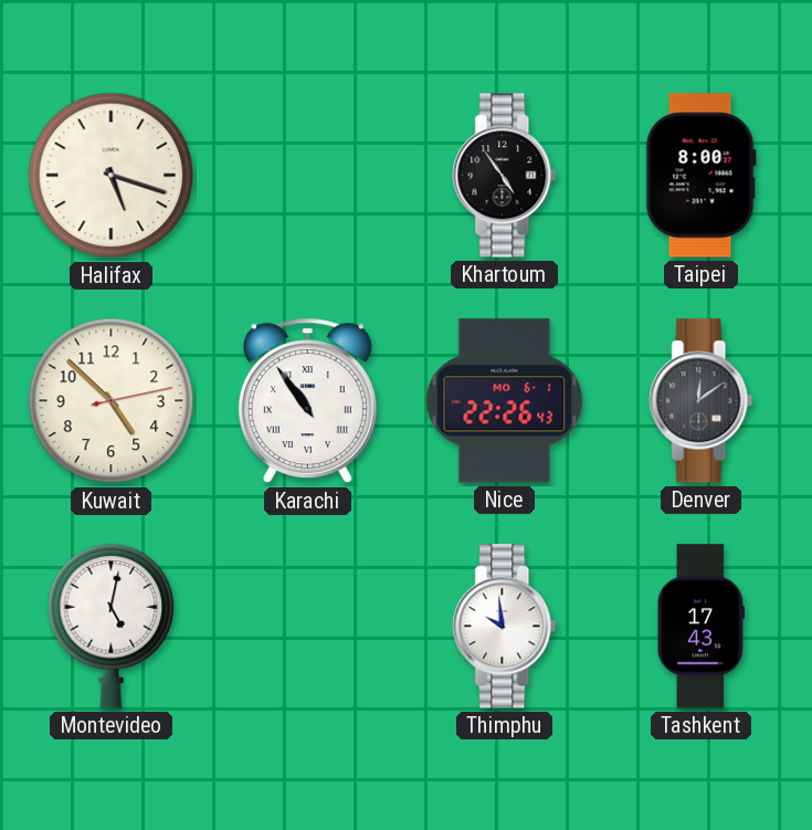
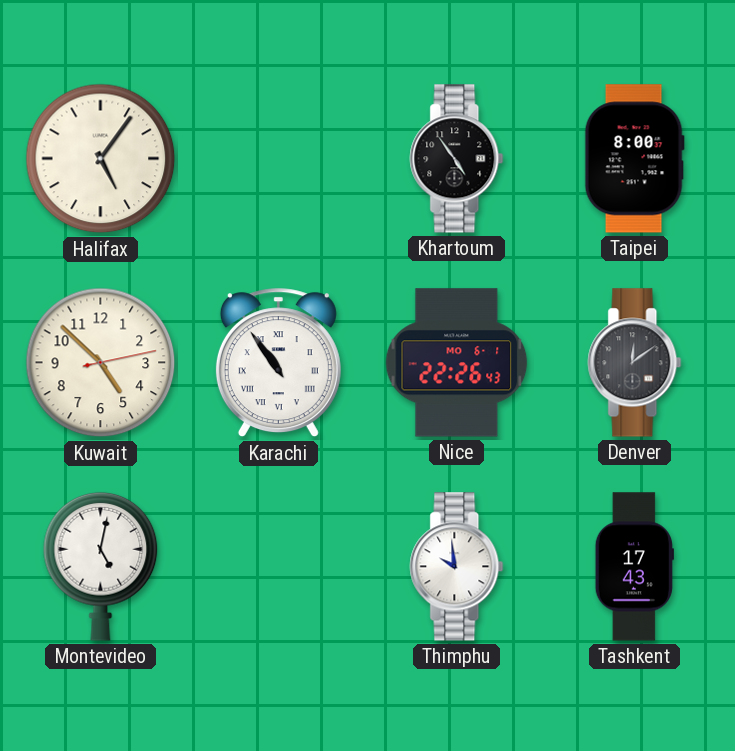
Halifax: 5:18 -> 5:06
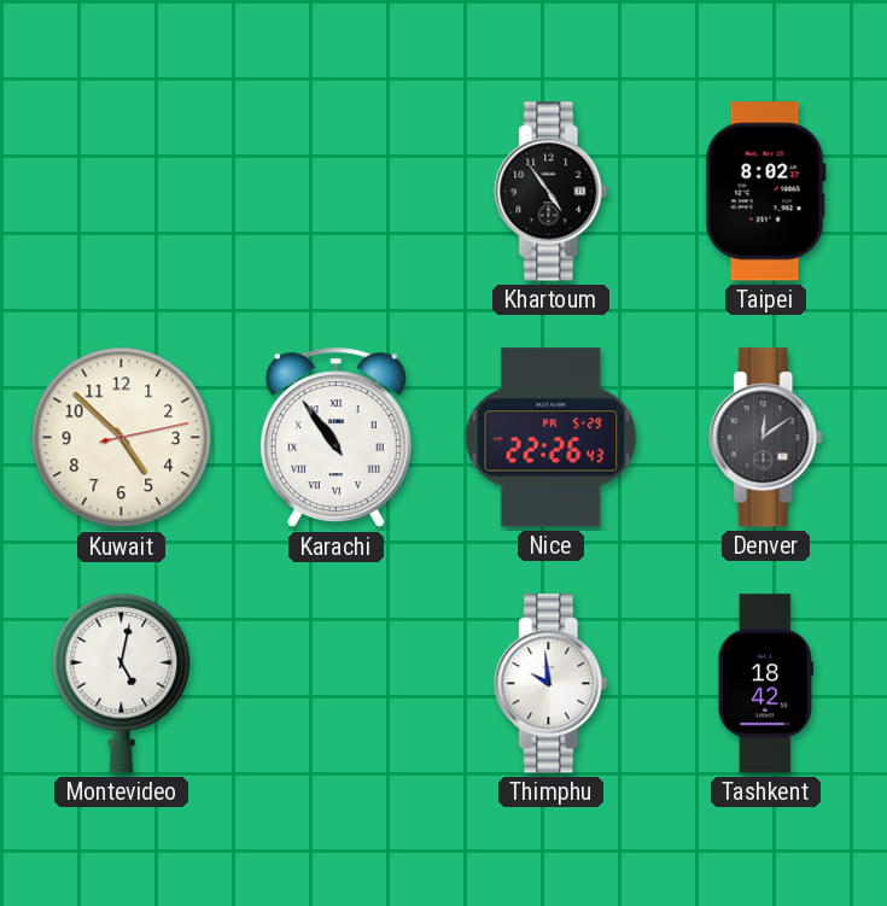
Halifax: 5:06 -> none
Taipei: 8:00 -> 8:02
Nice date: MO 6-1 -> FR 5-29
Tashkent: 17:43 -> 18:42
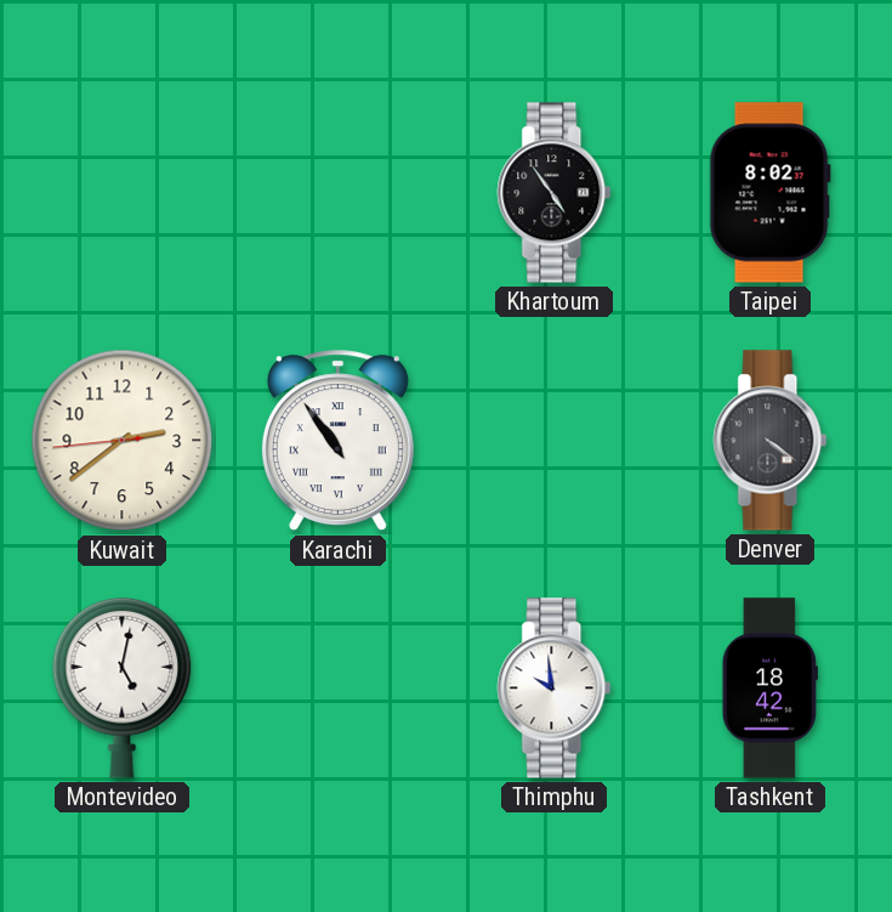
Kuwait: 4:52 -> 2:38
Nice: 22:26 -> none
Denver: 12:09 -> 4:21
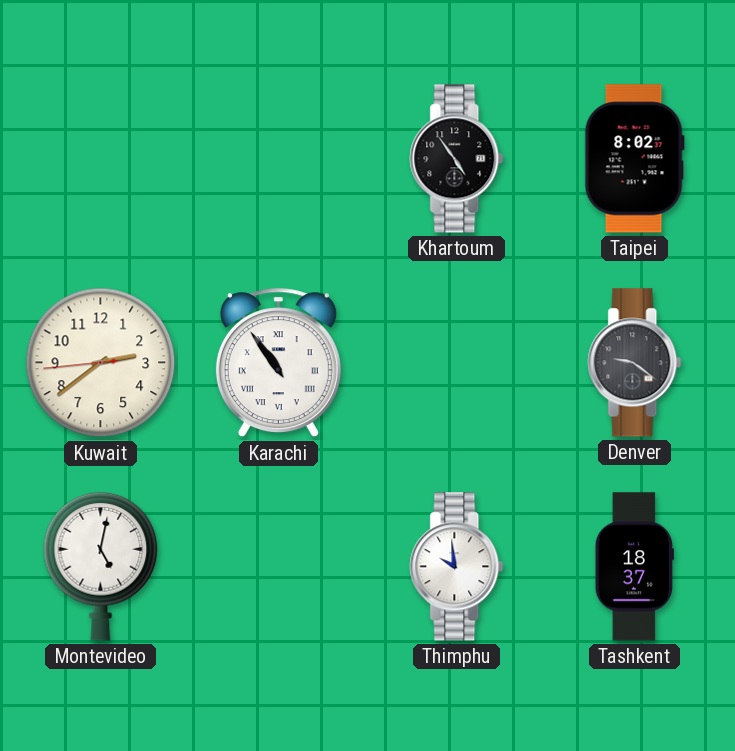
Denver: 4:21 -> 9:21
Tashkent: 18:42 -> 18:37
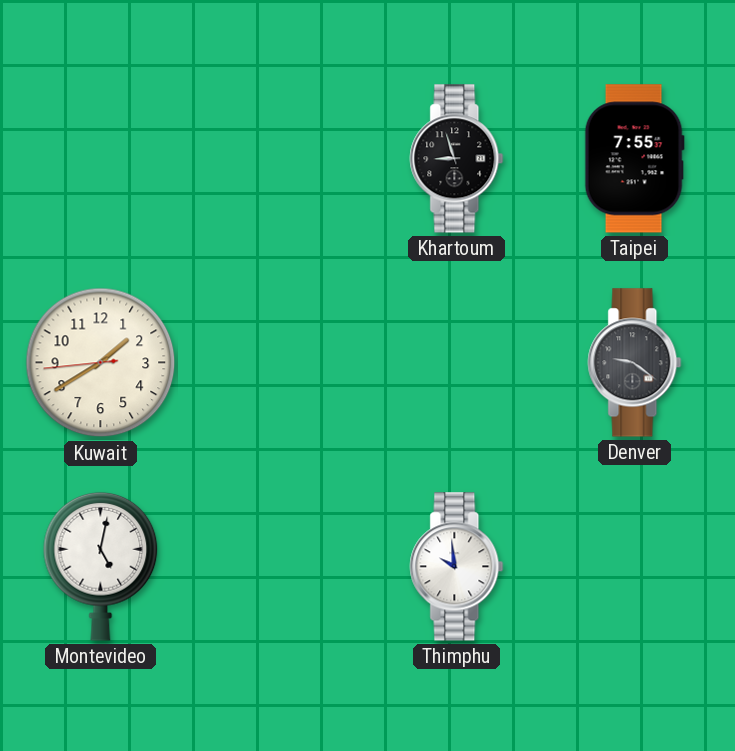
Khartoum: 4:54 -> 8:57
Taipei: 8:02 -> 7:55
Kuwait: 2:38 -> 1:39
Karachi: 10:54 -> none
Tashkent: 18:37 -> none
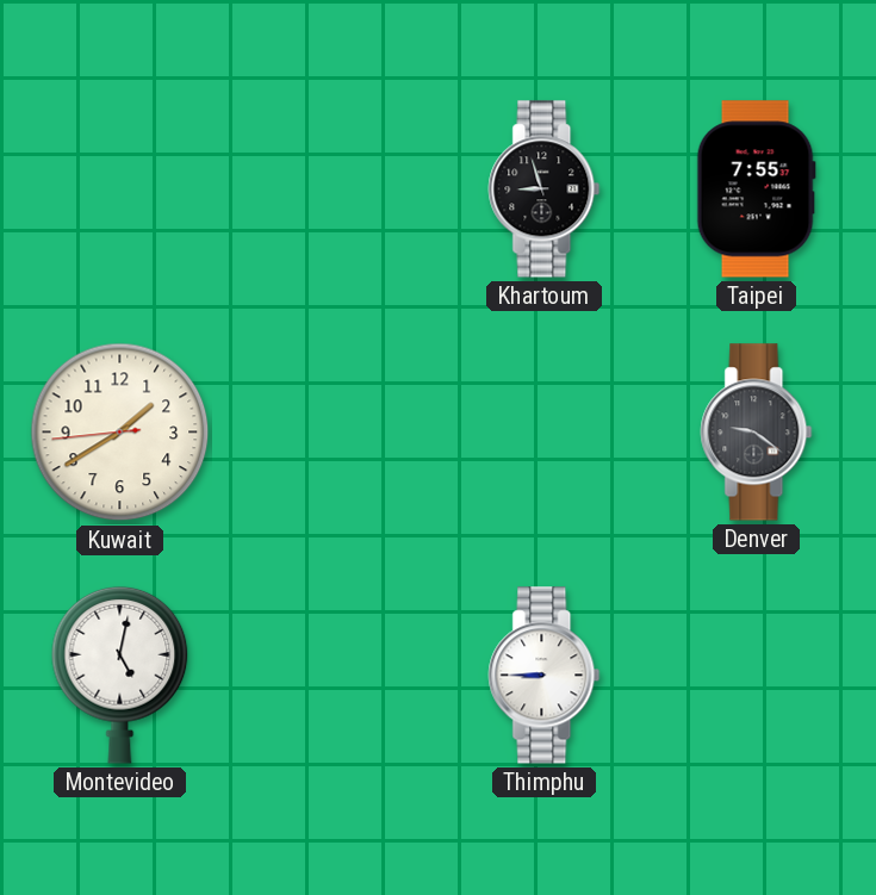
Thimphu: 9:59 -> 8:45
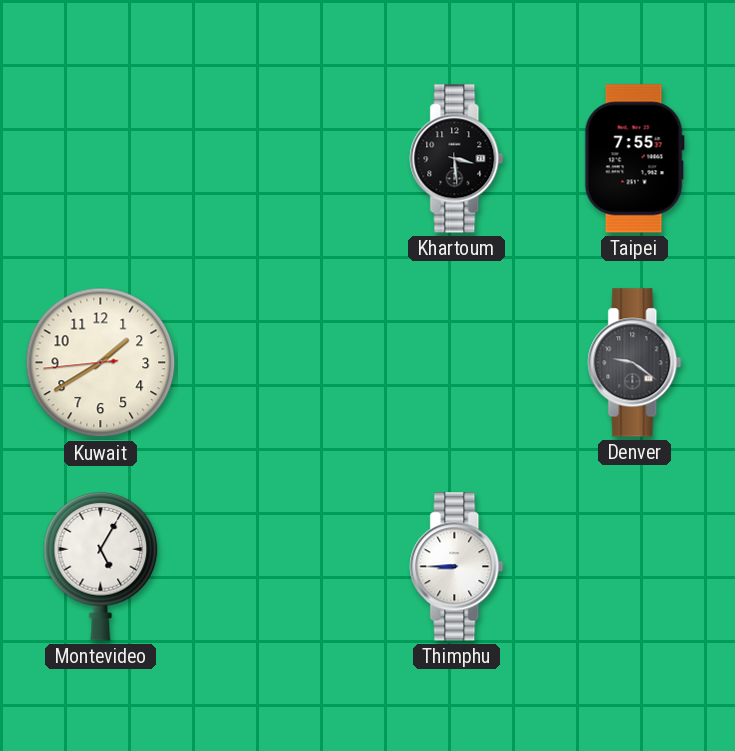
Khartoum: 8:57 -> 3:29
Montevideo: 5:02 -> 5:05
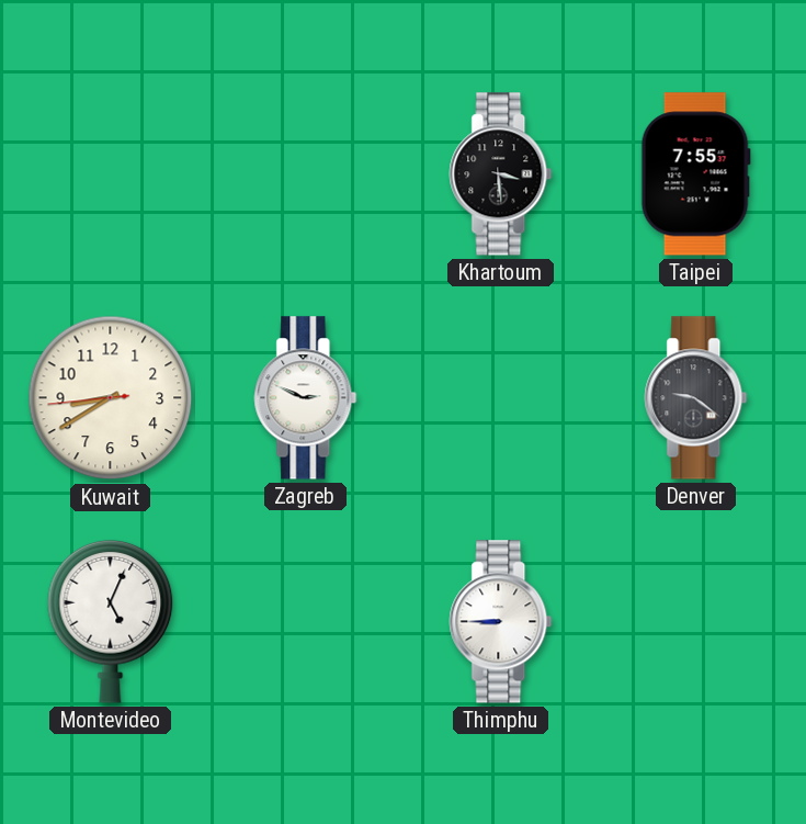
Kuwait: 1:39 -> 8:39
Zagreb: none -> 2:49
Montevideo: 5:05 -> 5:04
